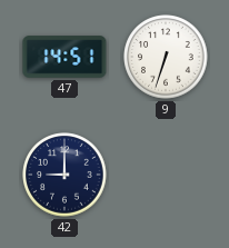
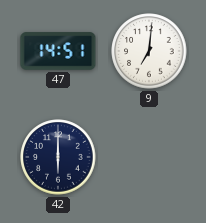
9: 6:33 -> 7:01
42: 9:00 -> 6:00
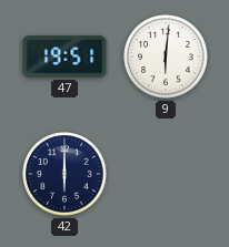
47: 14:51 -> 19:51
9: 7:01 -> 6:01
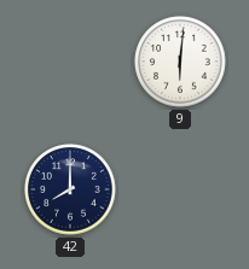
47: 19:51 -> none
42: 6:00 -> 8:00
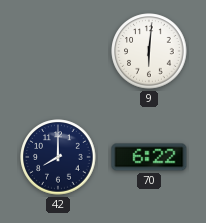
70: none -> 6:22
